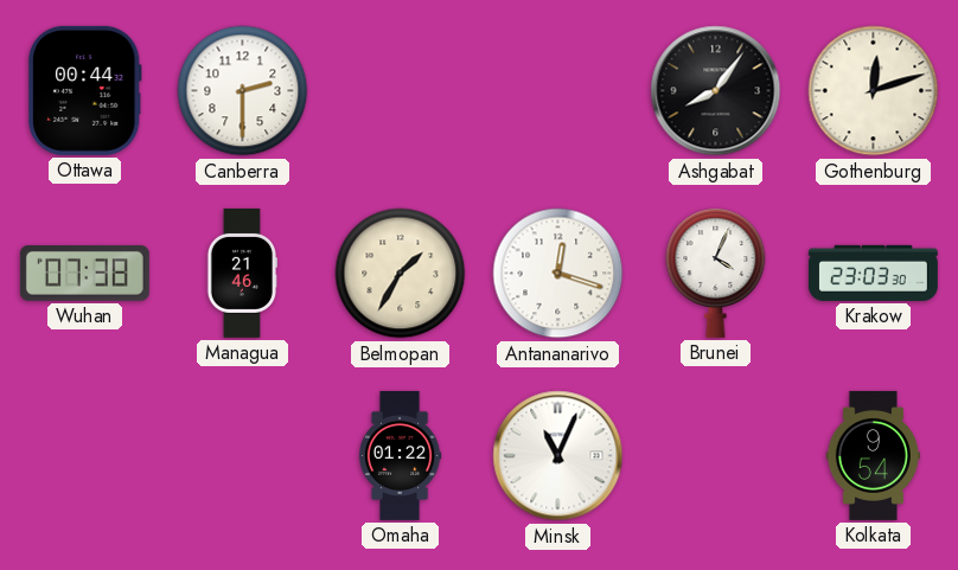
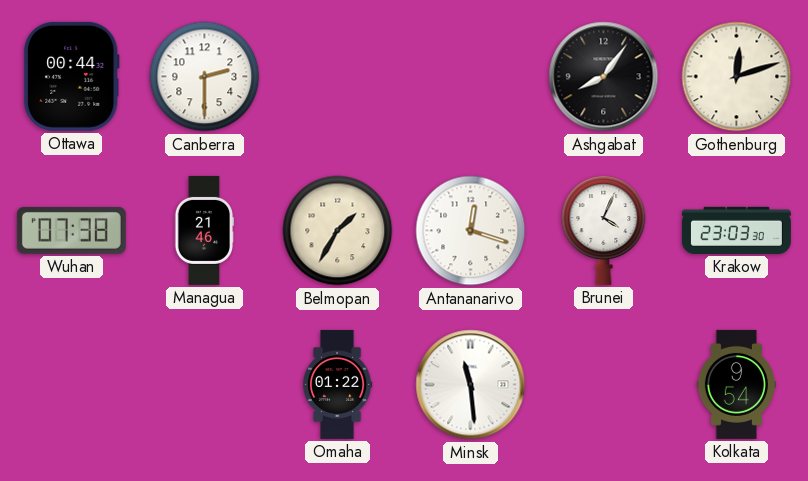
Minsk: 11:04 -> 11:29
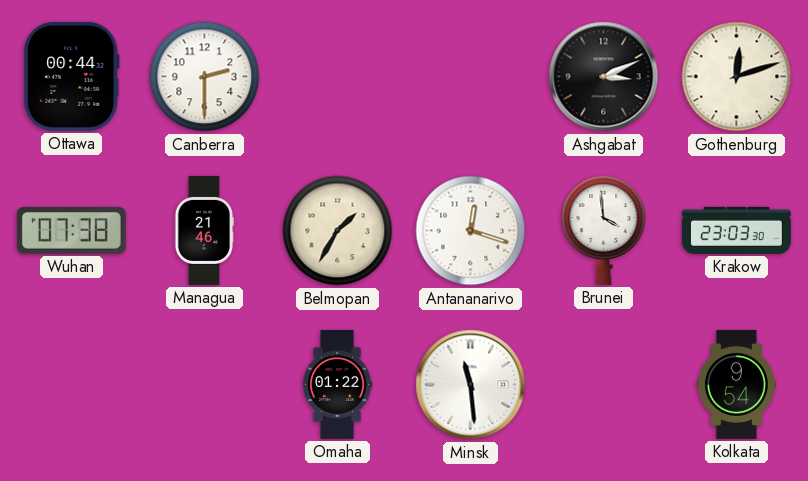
Ashgabat: 8:06 -> 3:11
Brunei: 4:04 -> 3:59
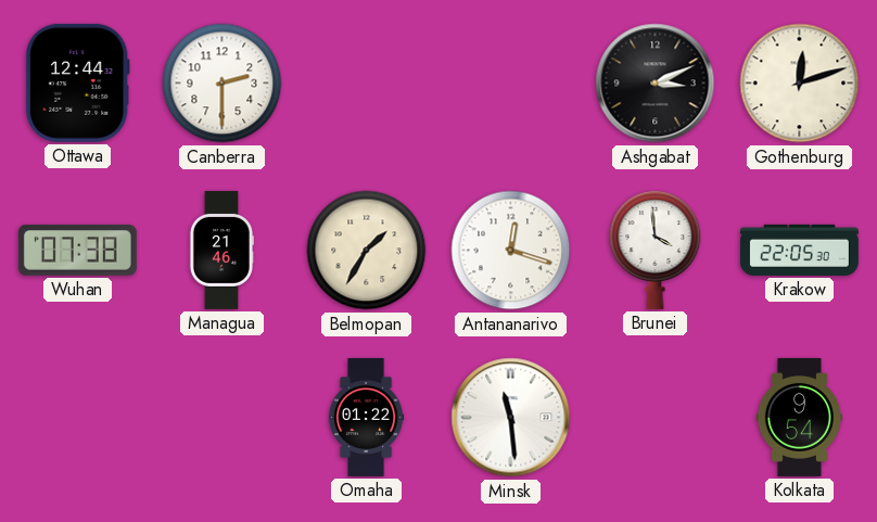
Ottawa: 00:44 -> 12:44
Krakow: 23:03 -> 22:05
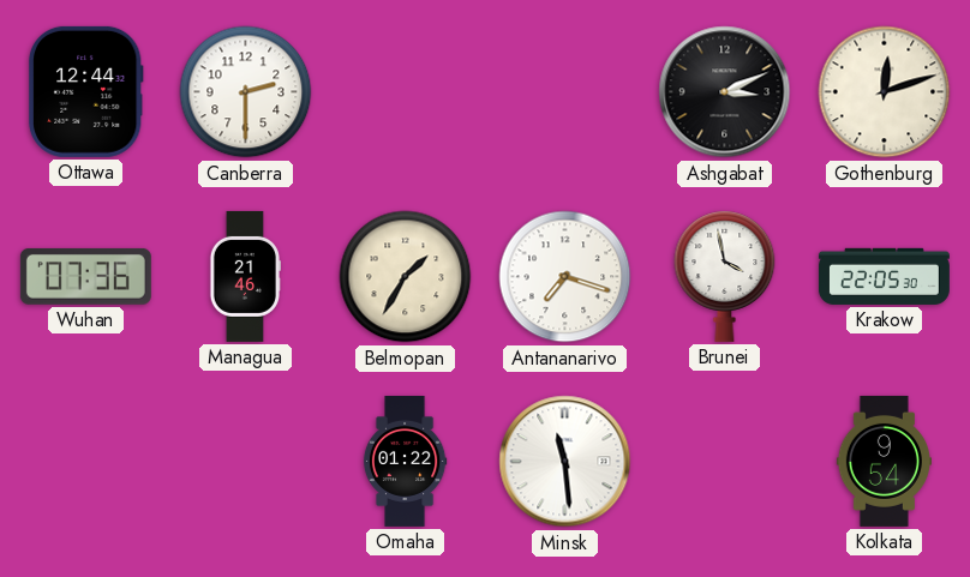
Wuhan: 07:38 -> 07:36
Antananarivo: 12:18 -> 7:18
Brunei: 3:59 -> 3:58
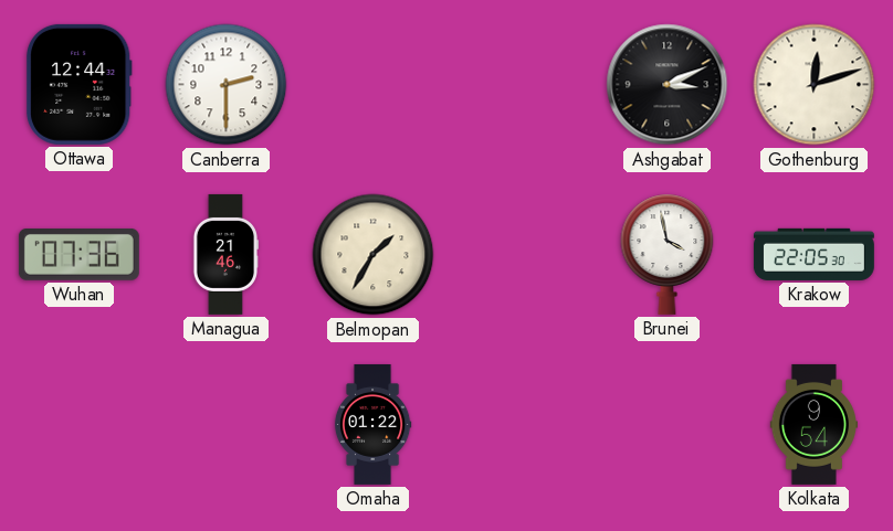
Antananarivo: 7:18 -> none
Minsk: 11:29 -> none
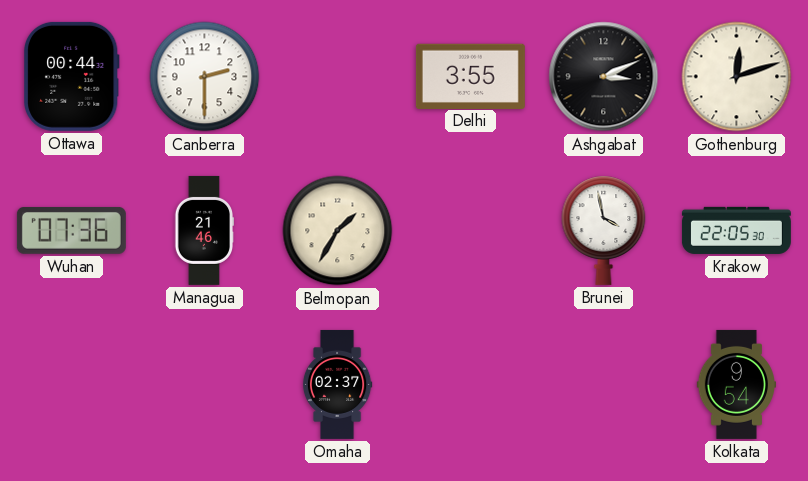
Ottawa: 12:44 -> 00:44
Delhi: none -> 3:55
Omaha: 01:22 -> 02:37
